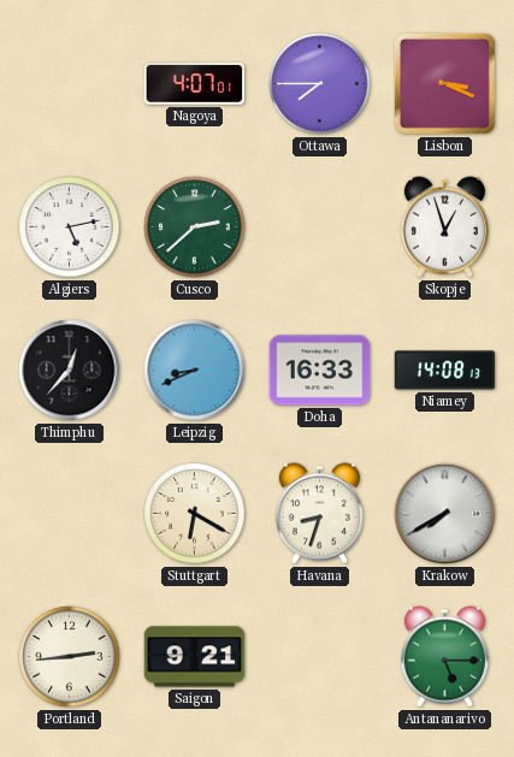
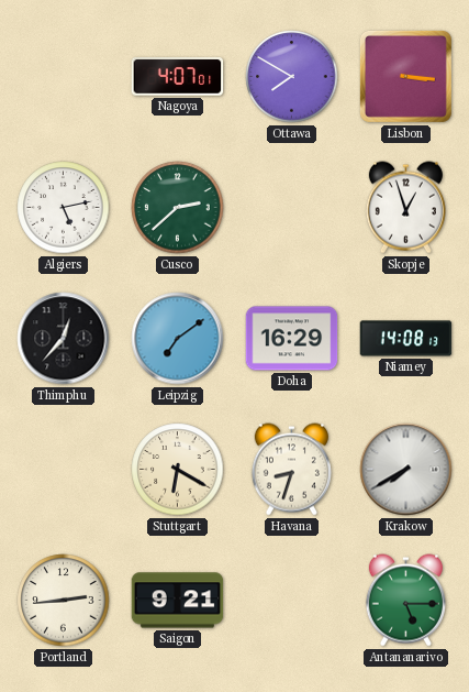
Ottawa: 7:45 -> 7:50
Lisbon: 3:19 -> 3:16
Leipzig: 8:41 -> 7:09
Doha: 16:33 -> 16:29
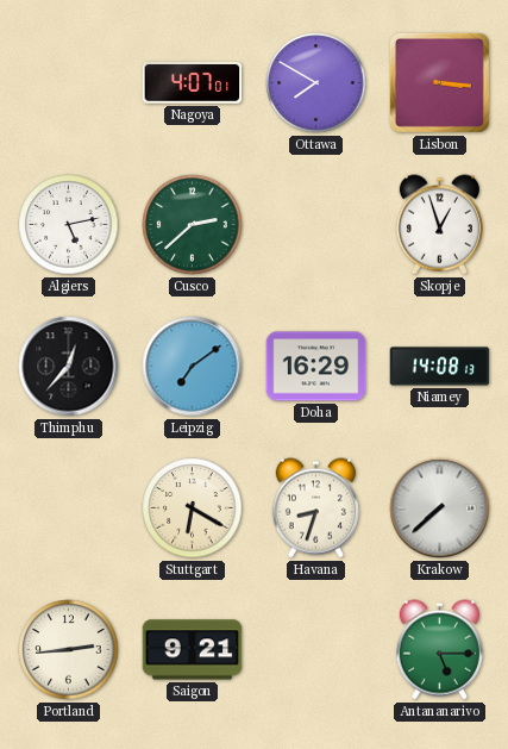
Krakow: 7:40 -> 7:38
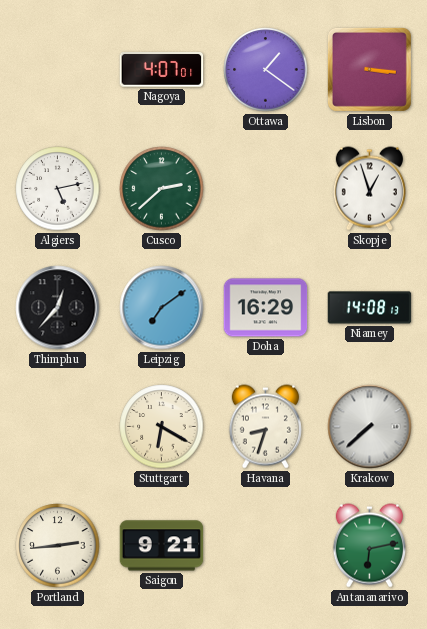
Ottawa: 7:50 -> 1:21
Antananarivo: 5:15 -> 6:13
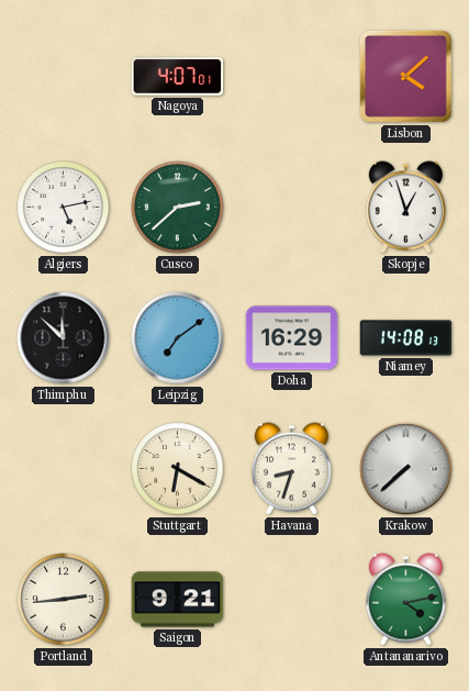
Ottawa: 1:21 -> none
Lisbon: 3:16 -> 4:08
Thimphu: 12:37 -> 11:52
Antananarivo: 6:13 -> 4:13
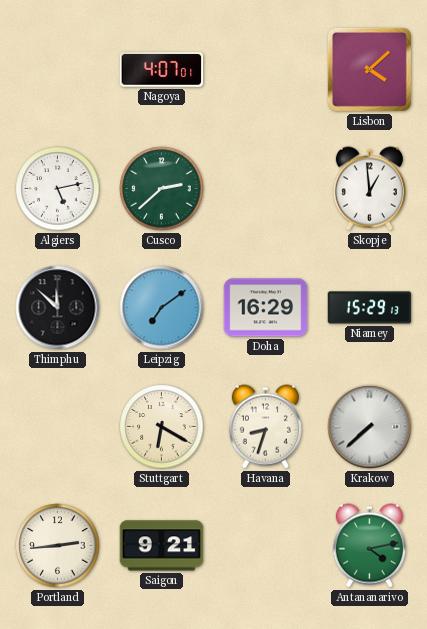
Skopje: 12:57 -> 12:59
Niamey: 14:08 -> 15:29
